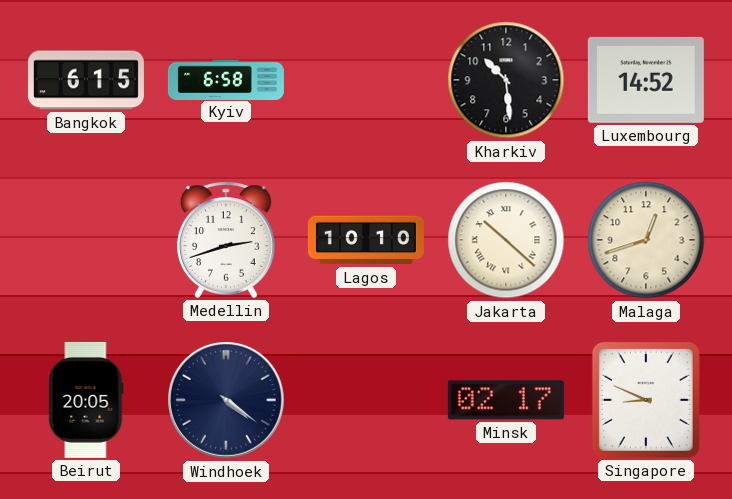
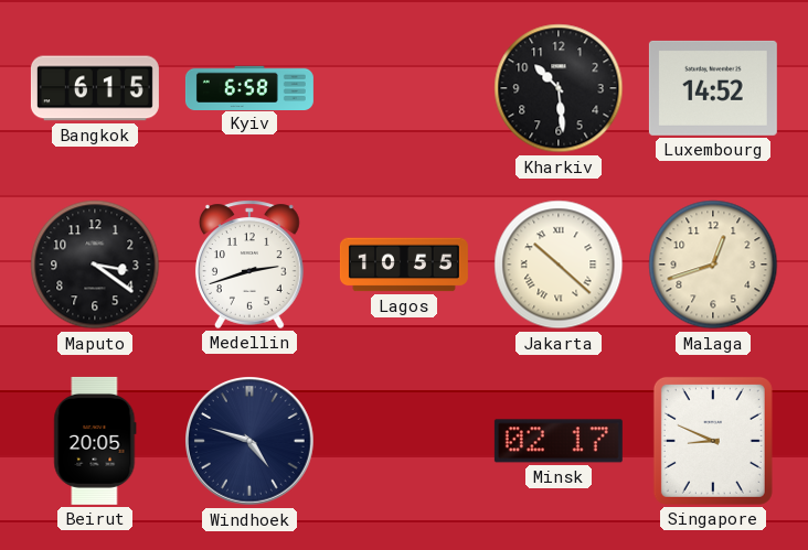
Maputo: none -> 3:21
Lagos: 10:10 -> 10:55
Windhoek: 4:21 -> 4:48
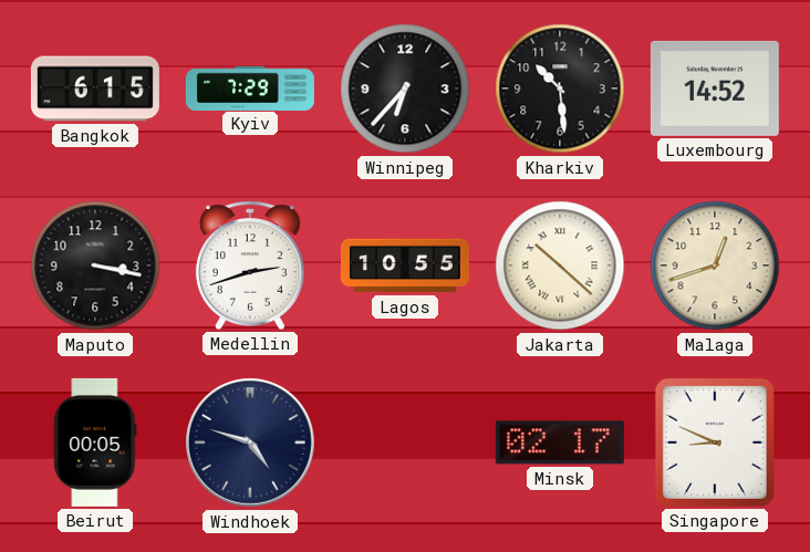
Kyiv: 6:58 -> 7:29
Winnipeg: none -> 6:37
Maputo: 3:21 -> 3:17
Beirut: 20:05 -> 00:05
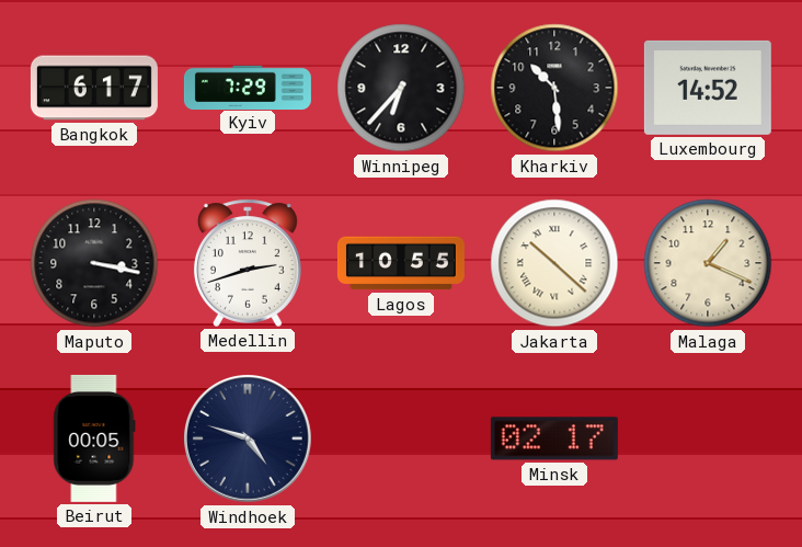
Bangkok: 6:15 -> 6:17
Malaga: 12:42 -> 1:19
Singapore: 8:49 -> none
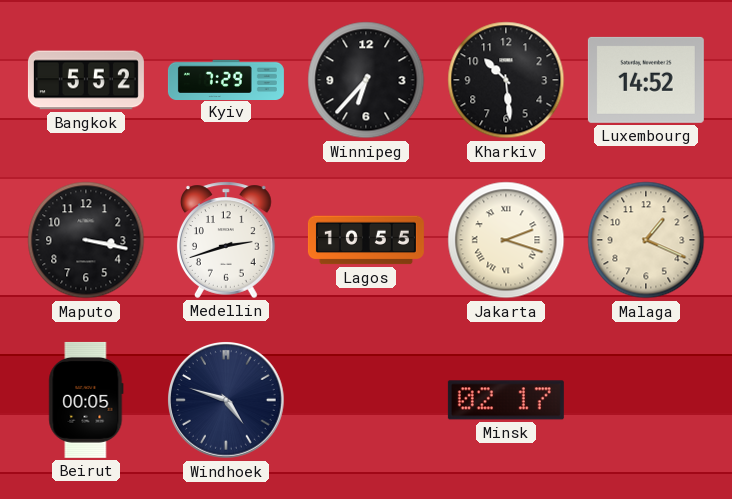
Bangkok: 6:17 -> 5:52
Jakarta: 10:22 -> 2:18
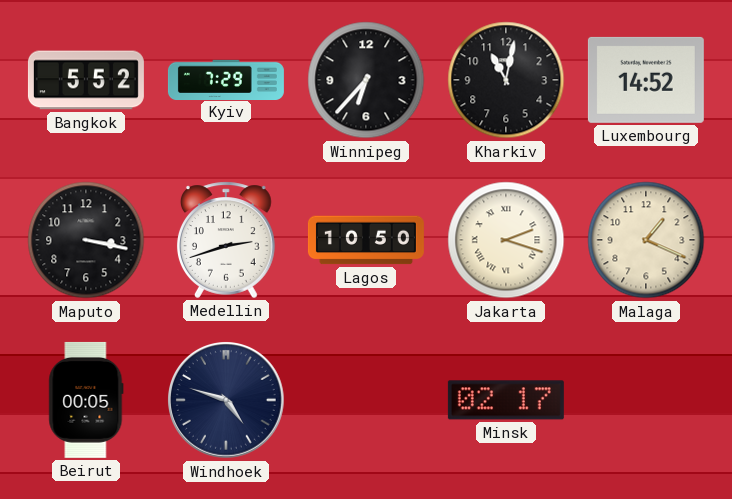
Kharkiv: 10:29 -> 11:02
Lagos: 10:55 -> 10:50
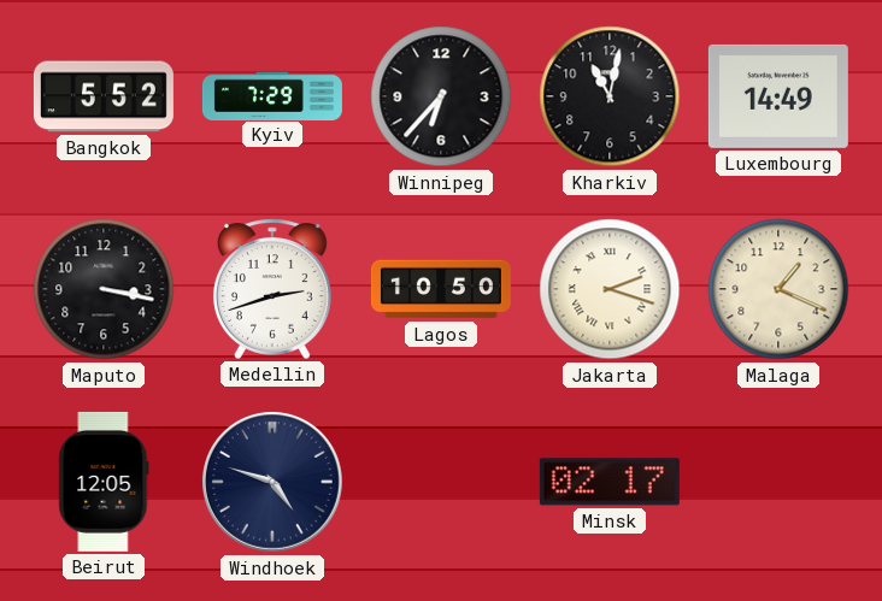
Luxembourg: 14:52 -> 14:49
Beirut: 00:05 -> 12:05
